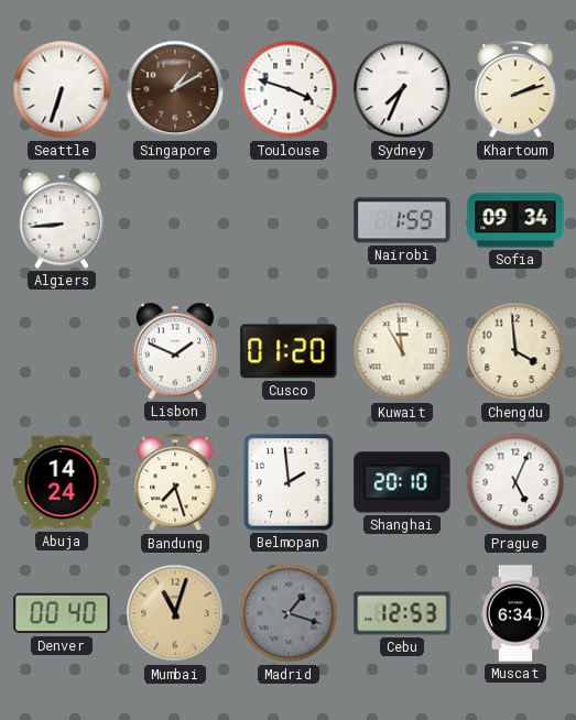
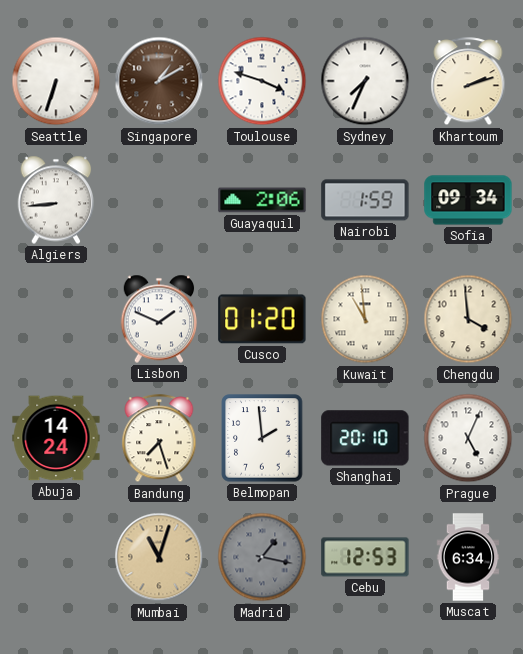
Guayaquil: none -> 2:06
Denver: 00:40 -> none
Madrid: 1:18 -> 1:17
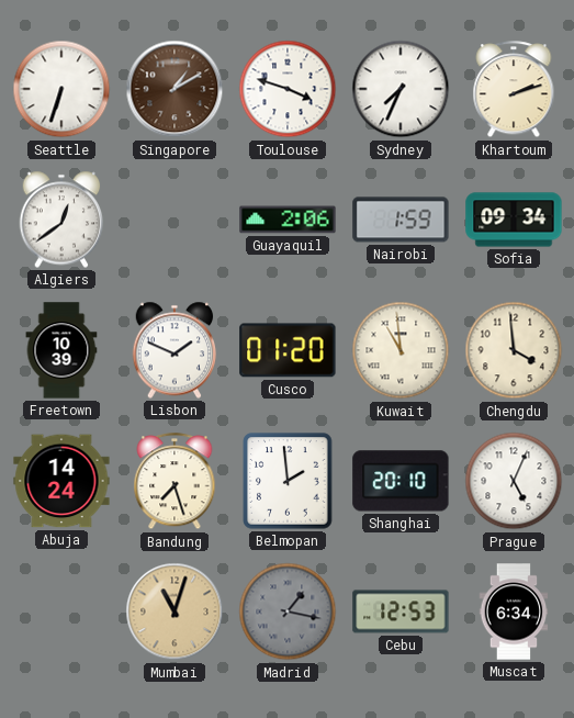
Algiers: 8:44 -> 12:39
Freetown: none -> 10:39
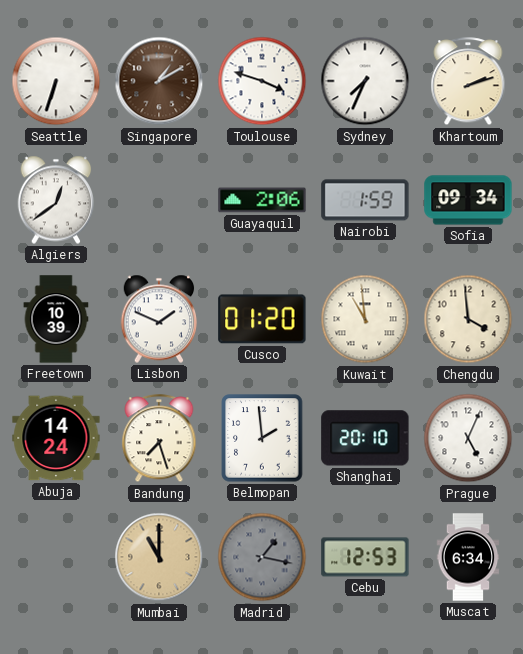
Mumbai: 11:03 -> 11:00
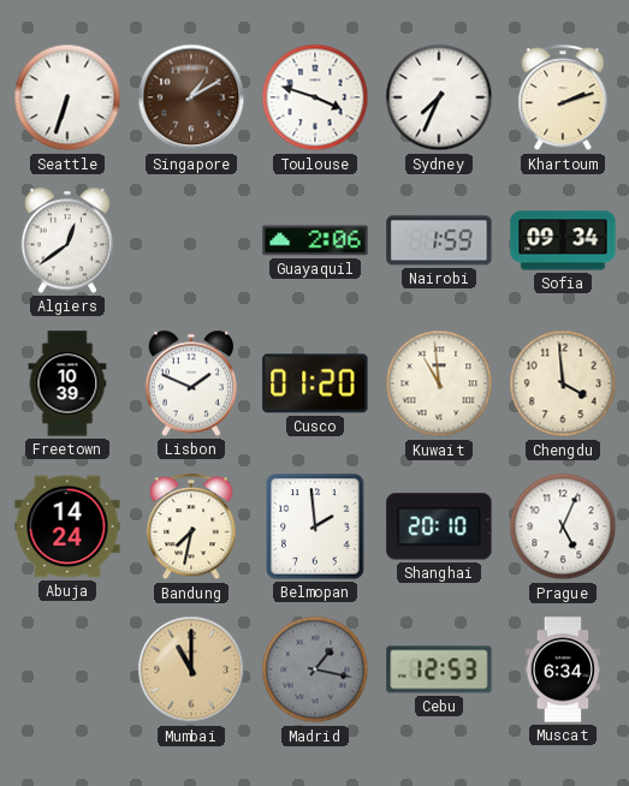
Bandung: 7:27 -> 7:32
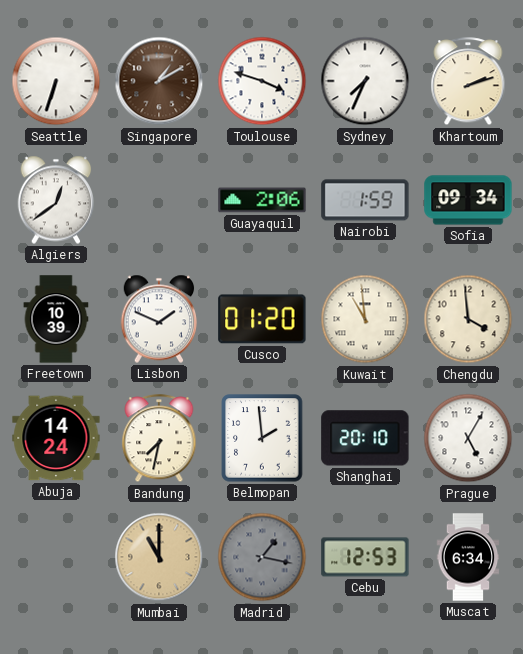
Prague: 5:04 -> 5:05
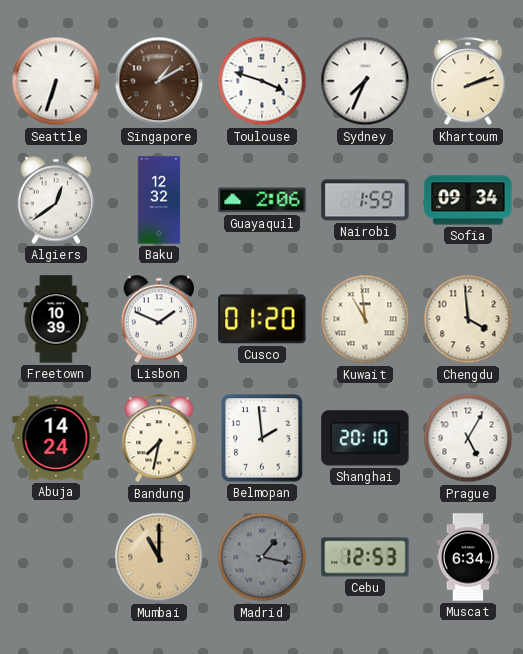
Baku: none -> 12:32
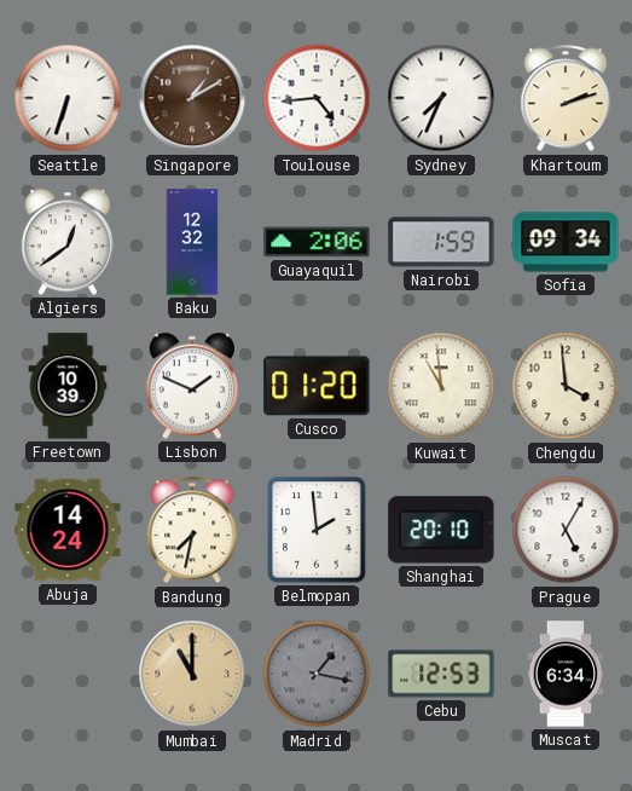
Toulouse: 3:48 -> 4:44
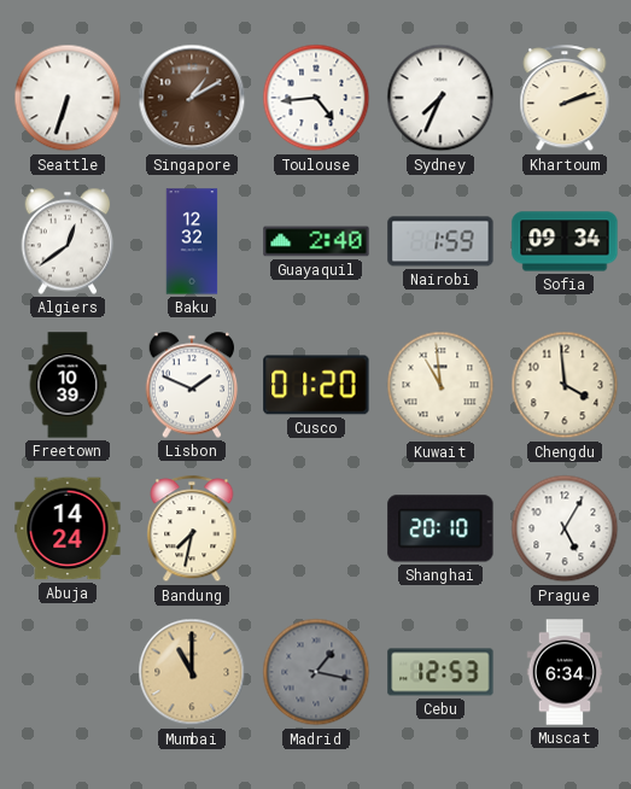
Guayaquil: 2:06 -> 2:40
Belmopan: 1:59 -> none
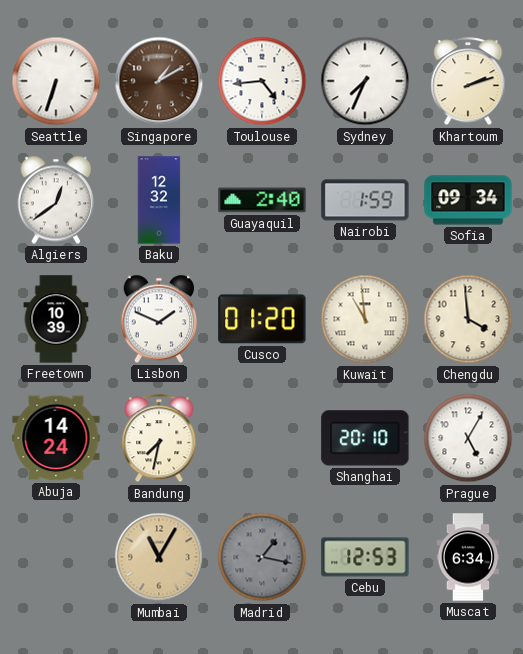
Mumbai: 11:00 -> 11:05
